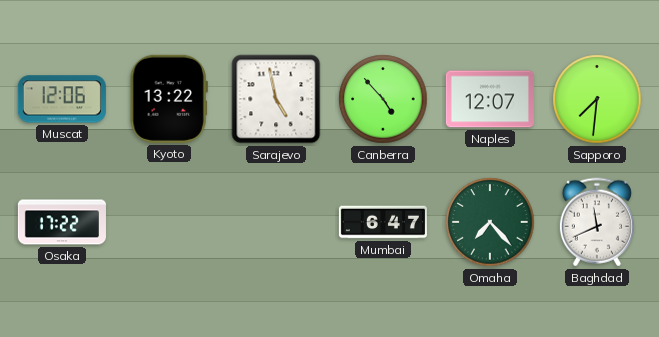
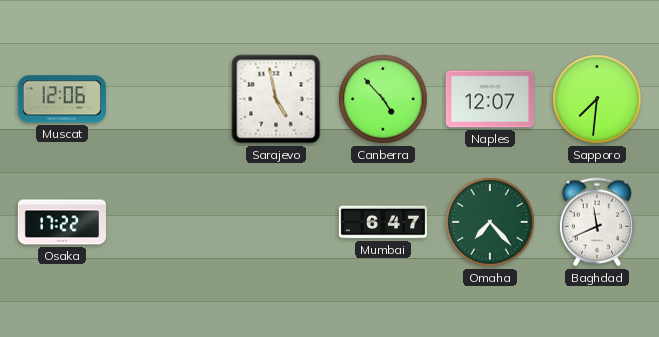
Kyoto: 13:22 -> none
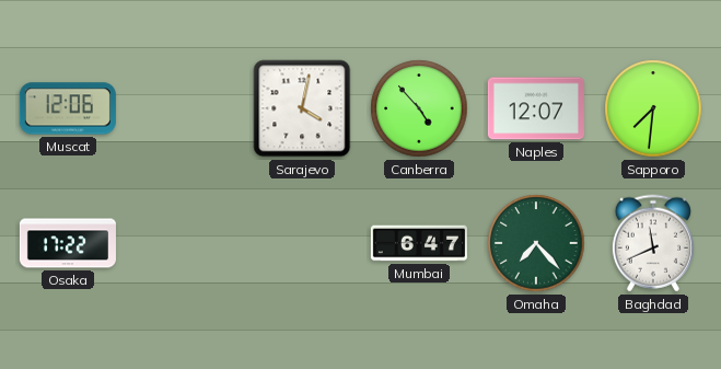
Sarajevo: 4:58 -> 4:02
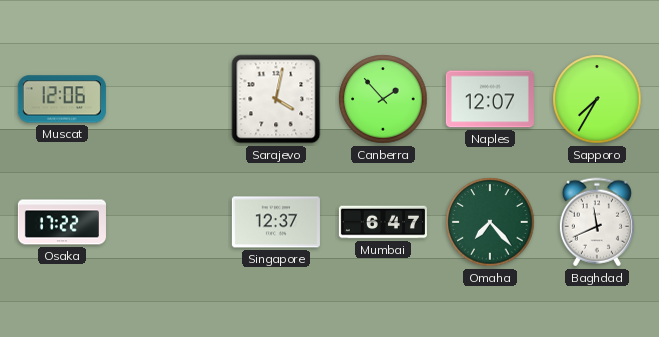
Canberra: 4:53 -> 1:53
Sapporo: 7:31 -> 7:35
Singapore: none -> 12:37
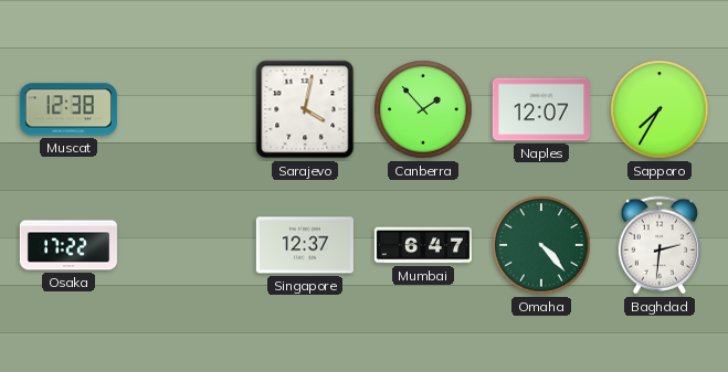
Muscat: 12:06 -> 12:38
Omaha: 7:23 -> 4:23
Baghdad: 11:41 -> 2:31
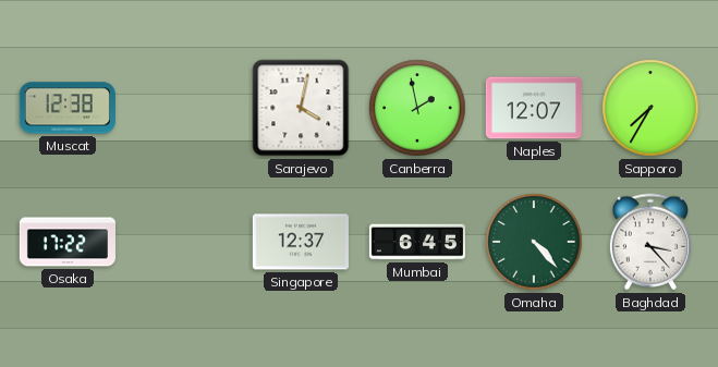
Canberra: 1:53 -> 1:58
Mumbai: 6:47 -> 6:45
Baghdad: 2:31 -> 3:23
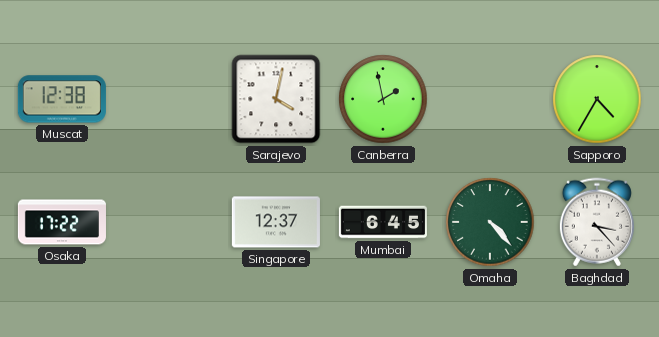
Naples: 12:07 -> none
Sapporo: 7:35 -> 4:35
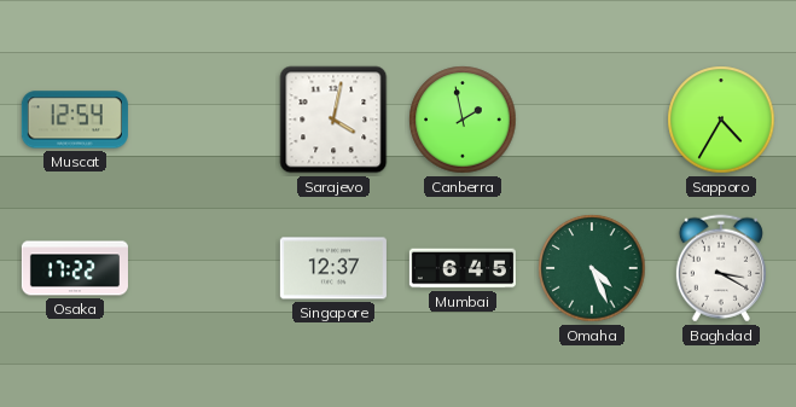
Muscat: 12:38 -> 12:54
Omaha: 4:23 -> 4:26
Baghdad: 3:23 -> 3:20
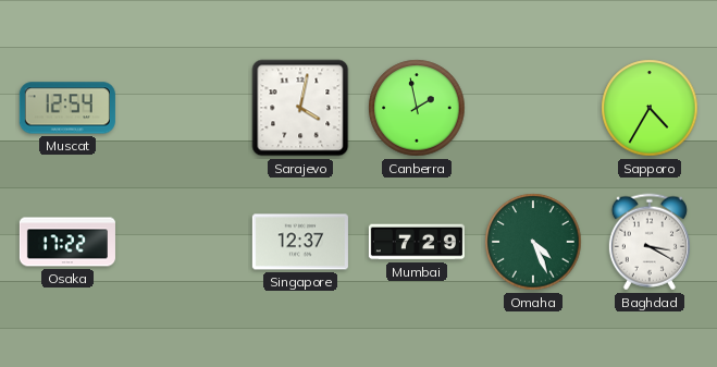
Mumbai: 6:45 -> 7:29
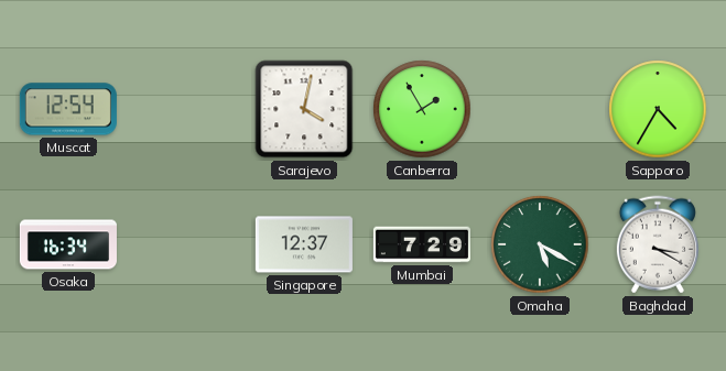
Canberra: 1:58 -> 1:55
Osaka: 17:22 -> 16:34
Omaha: 4:26 -> 5:20
